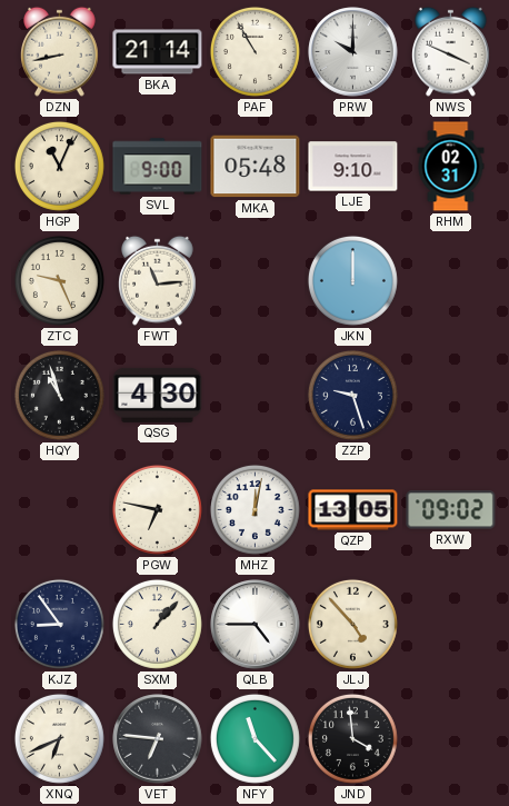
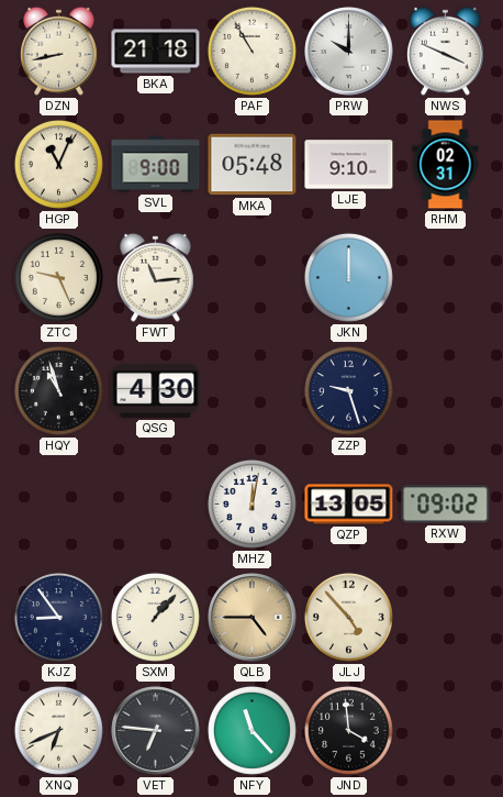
BKA: 21:14 -> 21:18
PGW: 6:47 -> none
QLB dial: white -> champagne
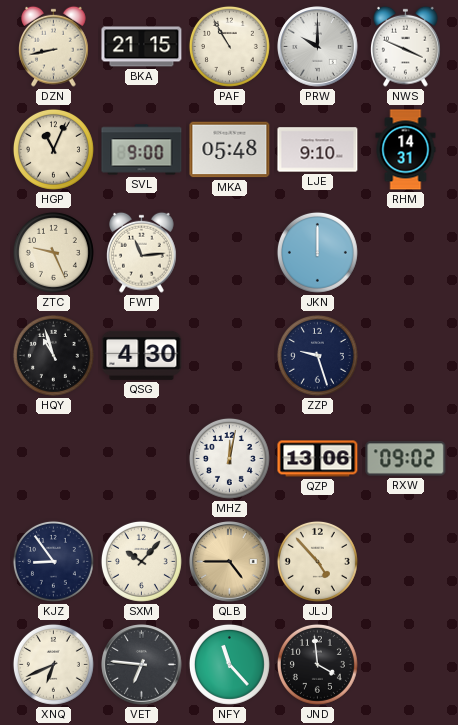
BKA: 21:18 -> 21:15
RHM: 02:31 -> 14:31
QZP: 13:05 -> 13:06
SXM: 1:07 -> 10:07
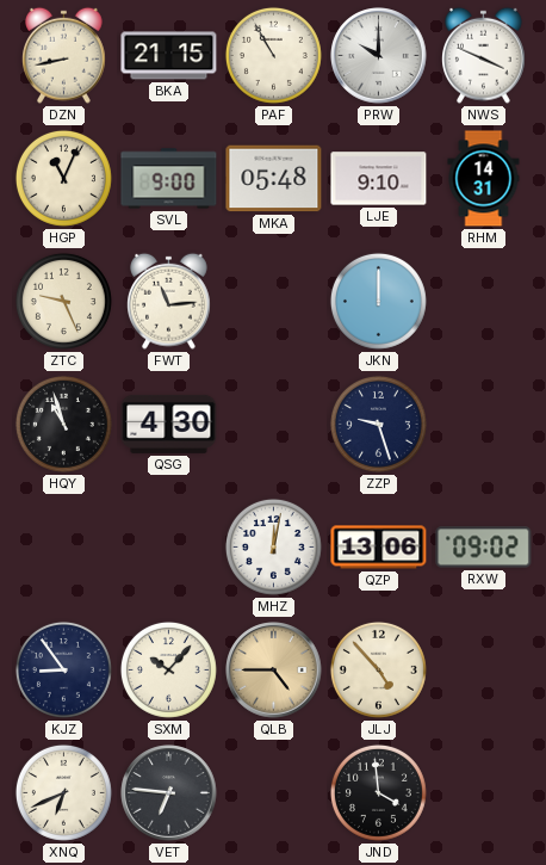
NFY: 11:23 -> none
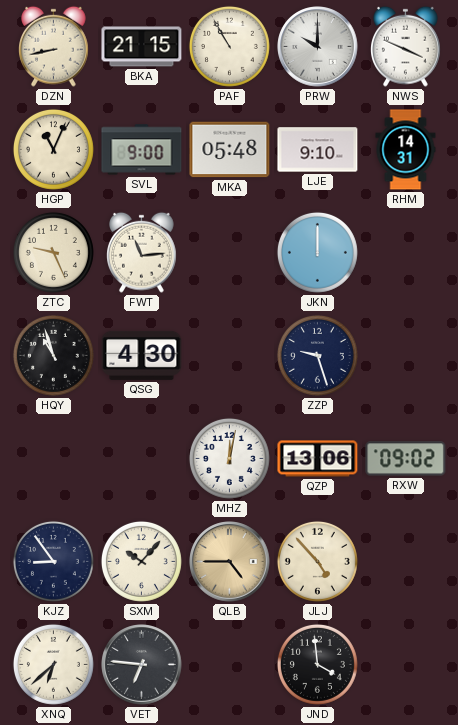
XNQ: 6:41 -> 6:38
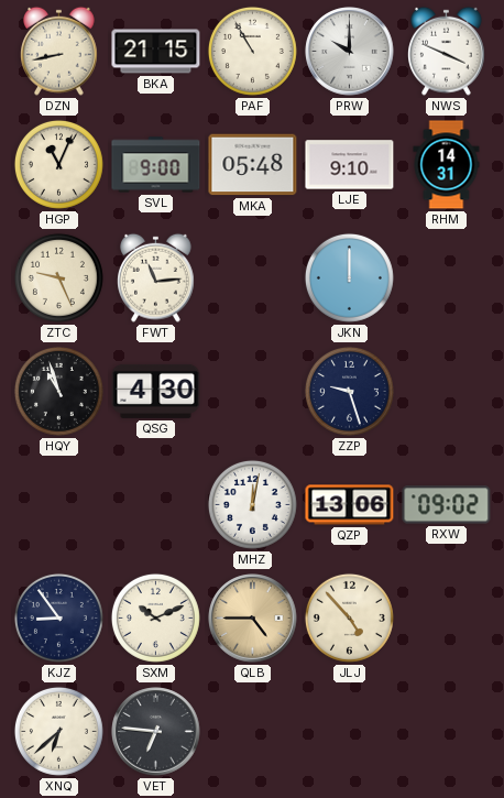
SXM: 10:07 -> 10:11
JND: 3:59 -> none
